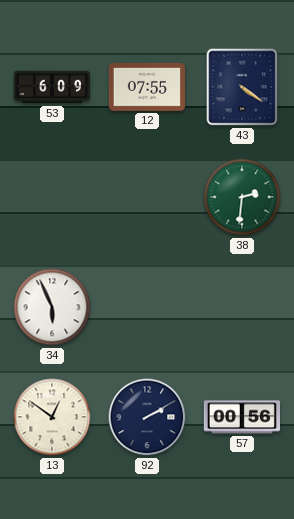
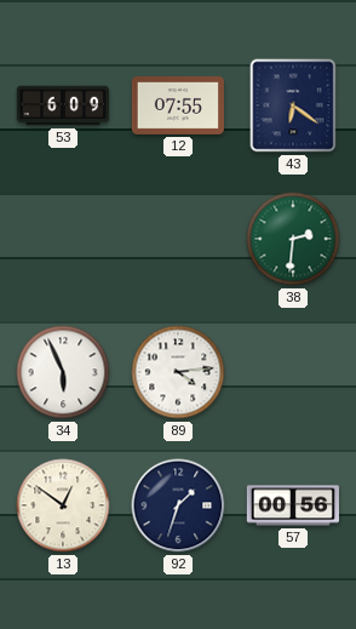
43: 4:21 -> 6:21
89: none -> 4:14
92: 2:10 -> 1:33
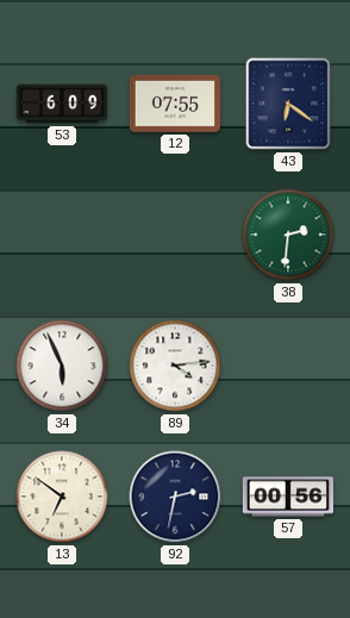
13: 12:51 -> 6:51
92: 1:33 -> 2:32
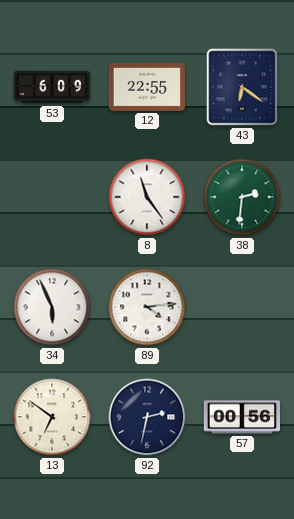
12: 07:55 -> 22:55
8: none -> 11:24
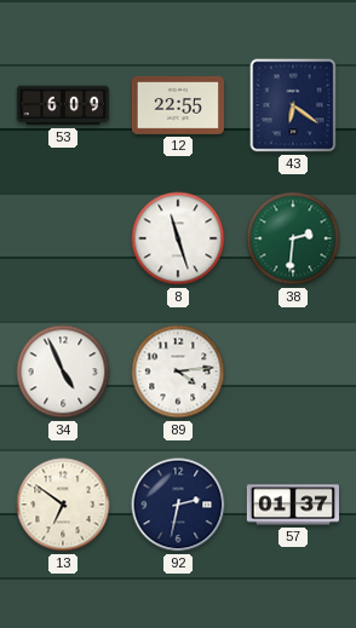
8: 11:24 -> 11:27
34: 5:56 -> 4:56
57: 00:56 -> 01:37
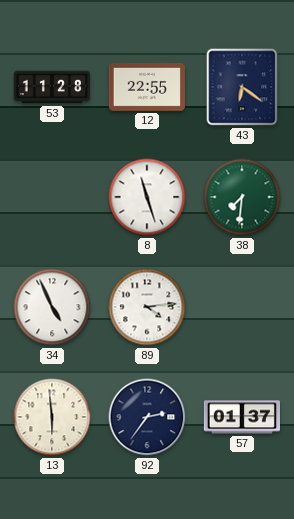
53: 6:09 -> 11:28
38: 2:31 -> 7:31
13: 6:51 -> 5:59
92: 2:32 -> 2:36
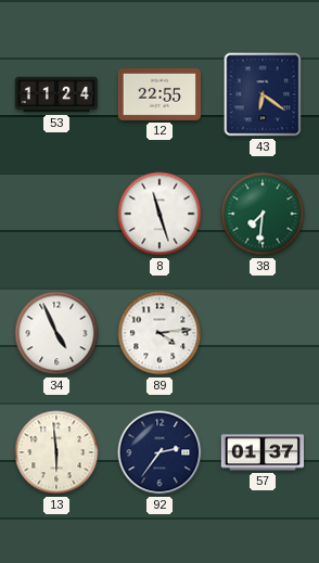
53: 11:28 -> 11:24
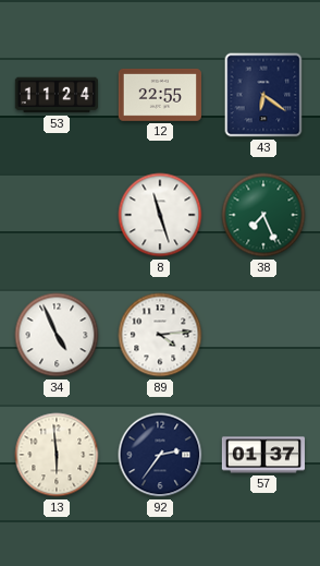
38: 7:31 -> 7:26
